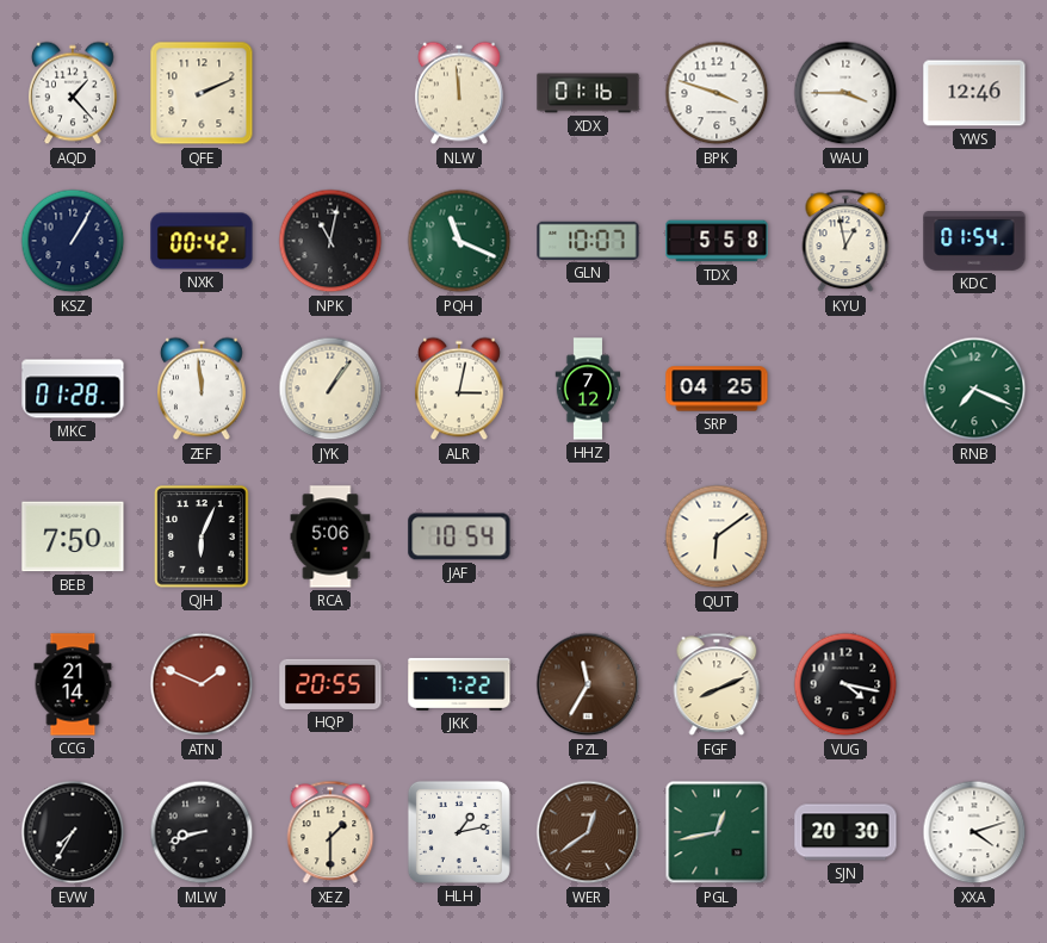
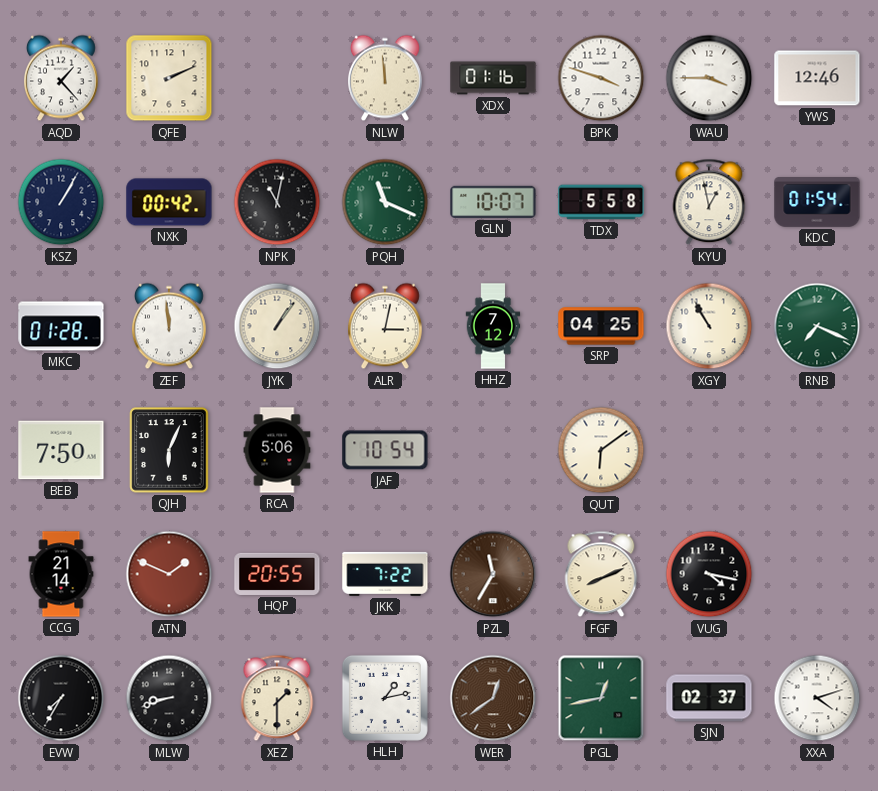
XGY: none -> 10:55
SJN: 20:30 -> 02:37
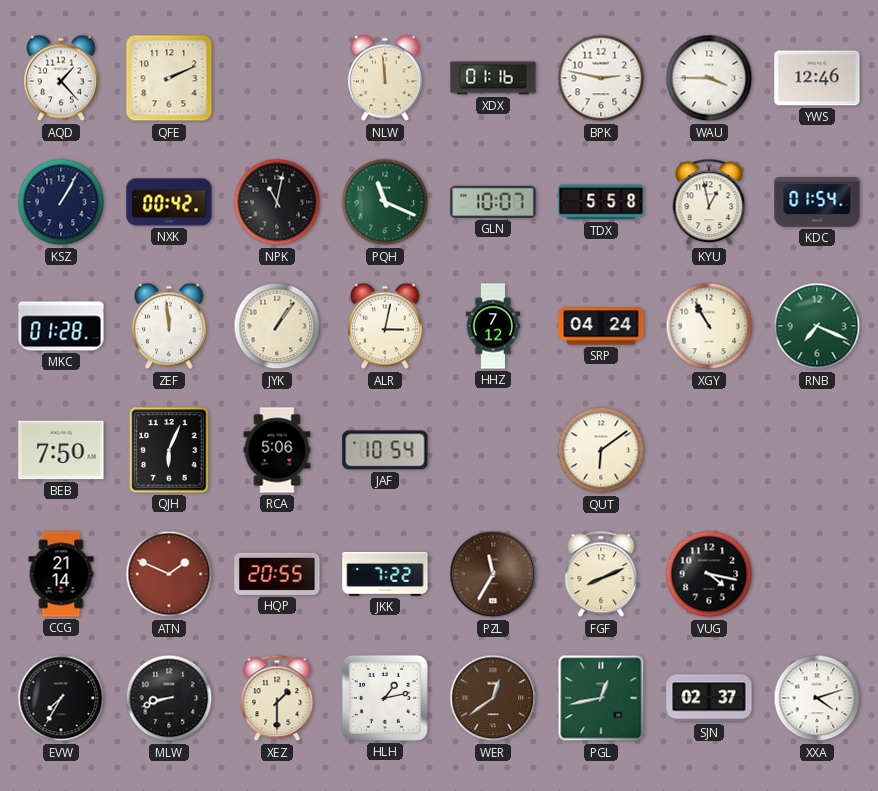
BPK: 3:48 -> 2:47
SRP: 04:25 -> 04:24
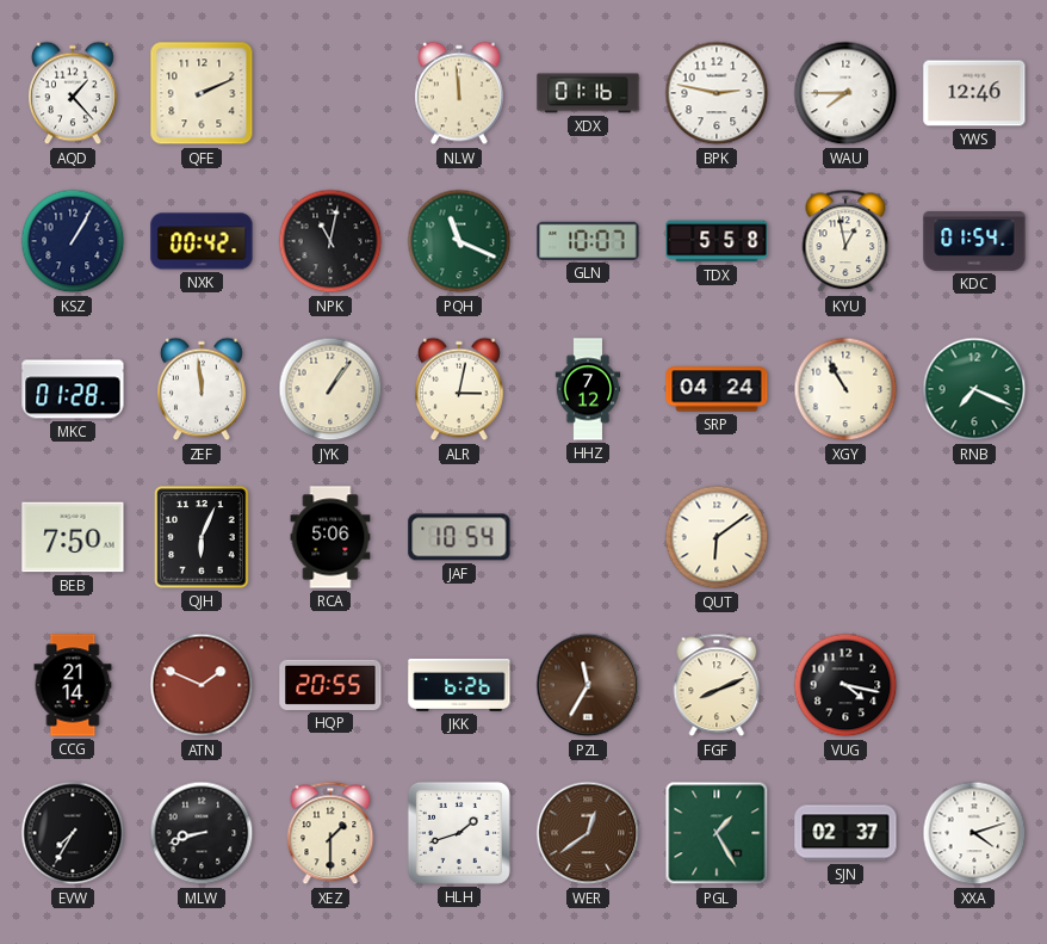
WAU: 3:45 -> 7:45
JKK: 7:22 -> 6:26
HLH: 1:13 -> 1:42
PGL: 12:43 -> 1:25
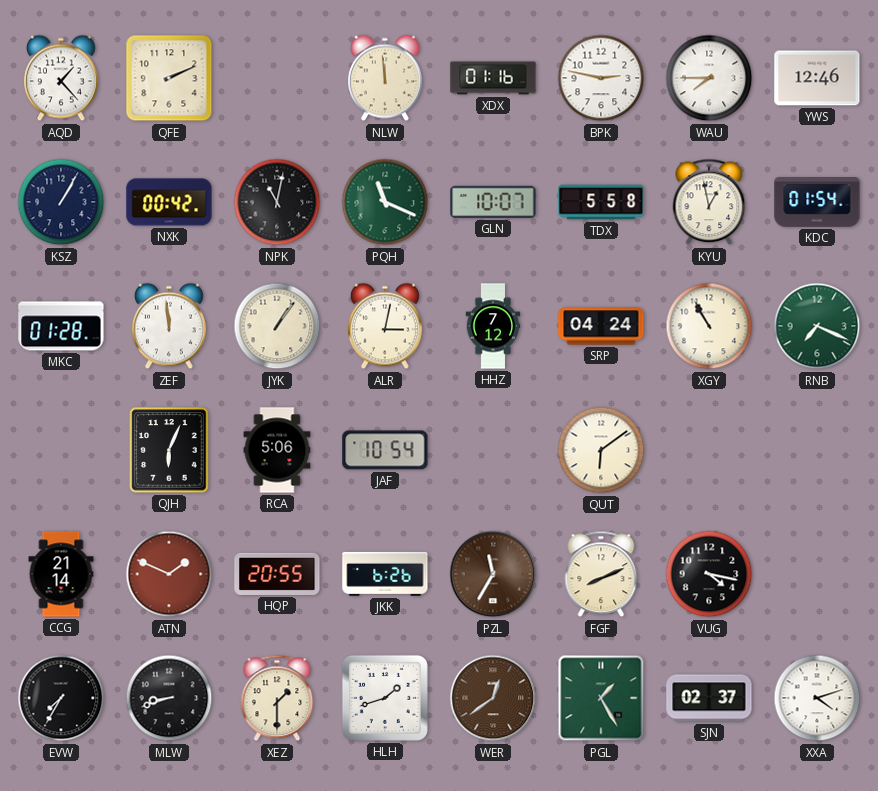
BEB: 7:50 -> none
